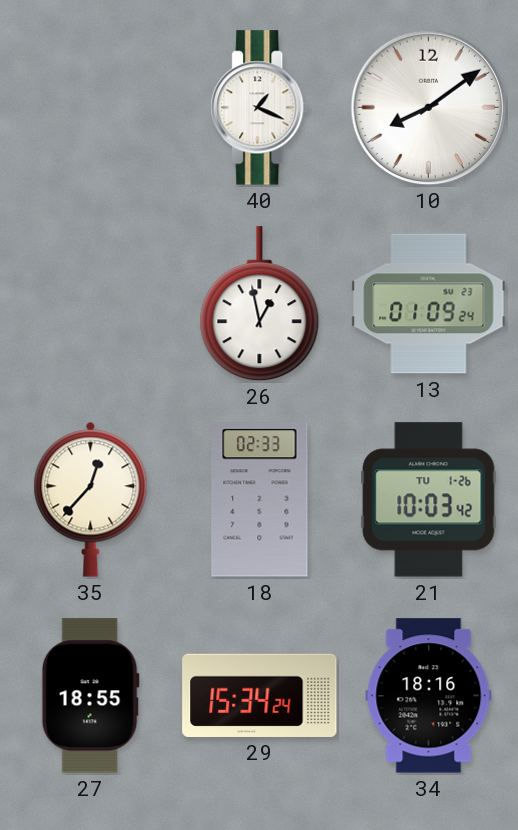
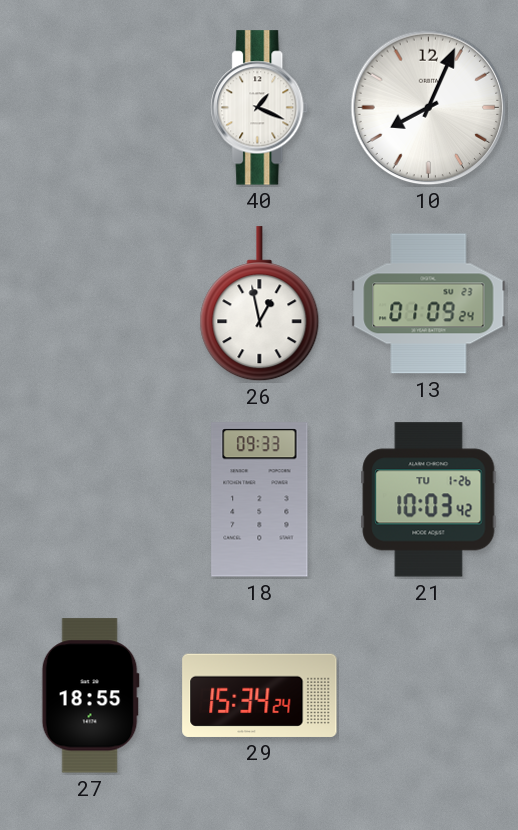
10: 8:09 -> 8:04
35: 12:37 -> none
18: 02:33 -> 09:33
34: 18:16 -> none
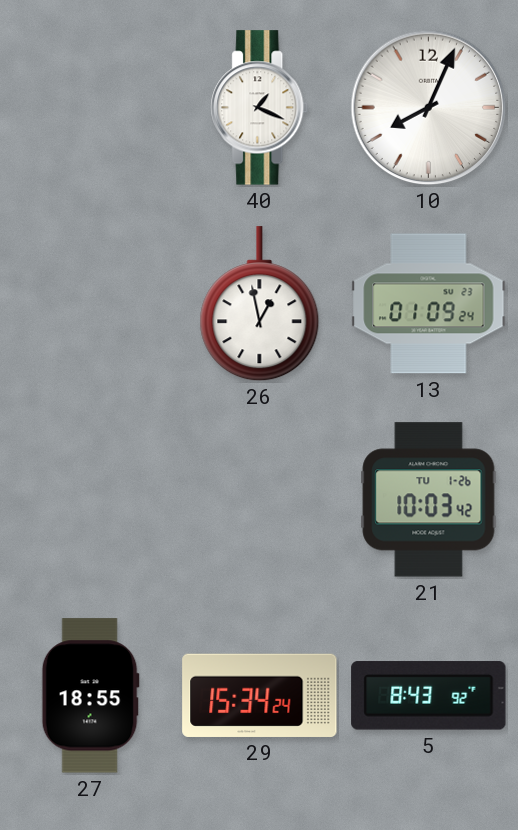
18: 09:33 -> none
5: none -> 8:43
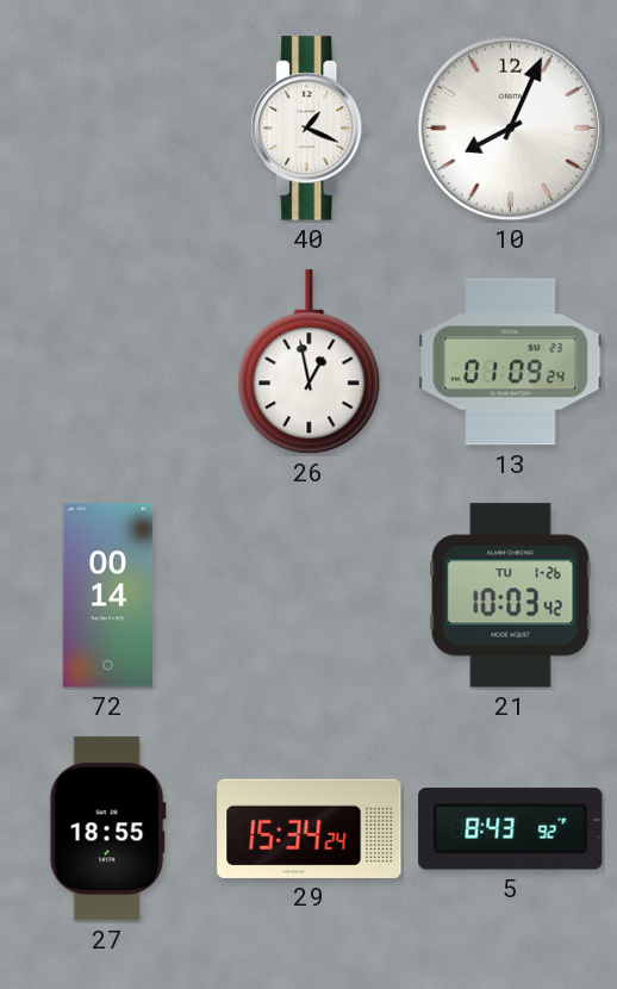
72: none -> 00:14
